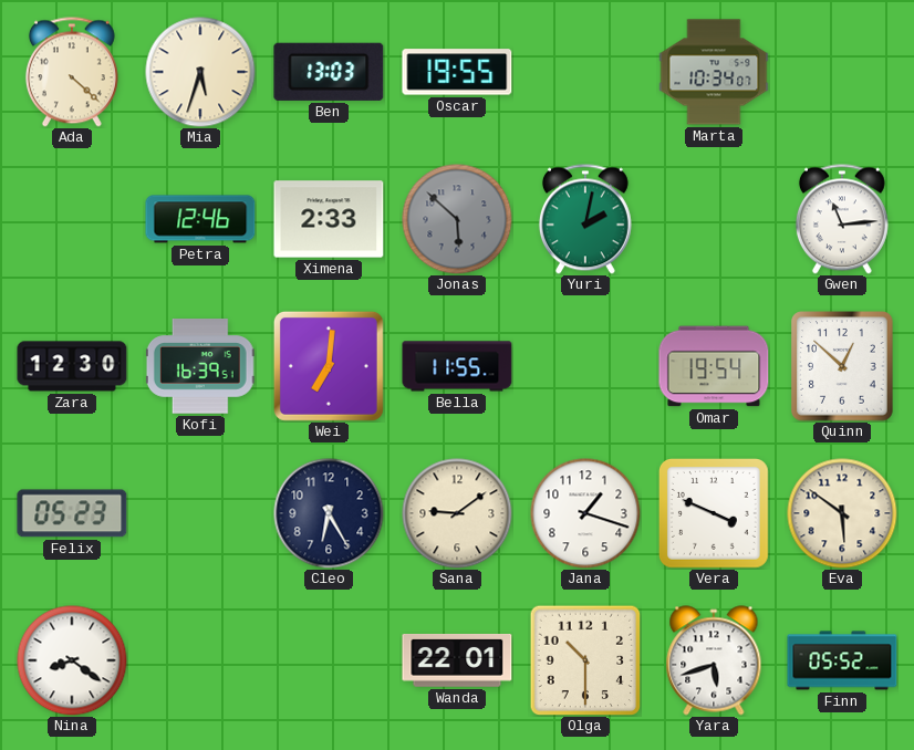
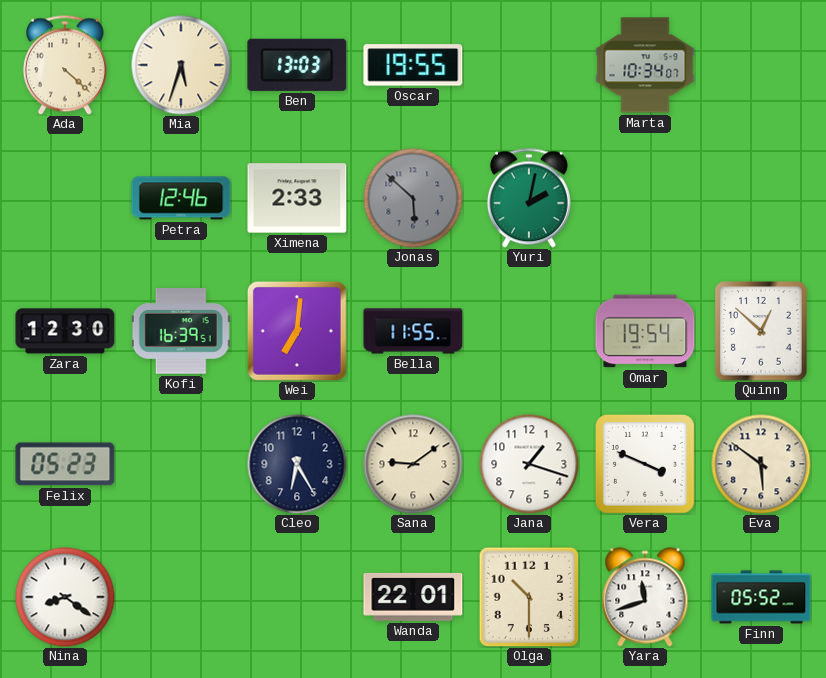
Gwen: 11:14 -> none
Yara: 5:42 -> 11:42
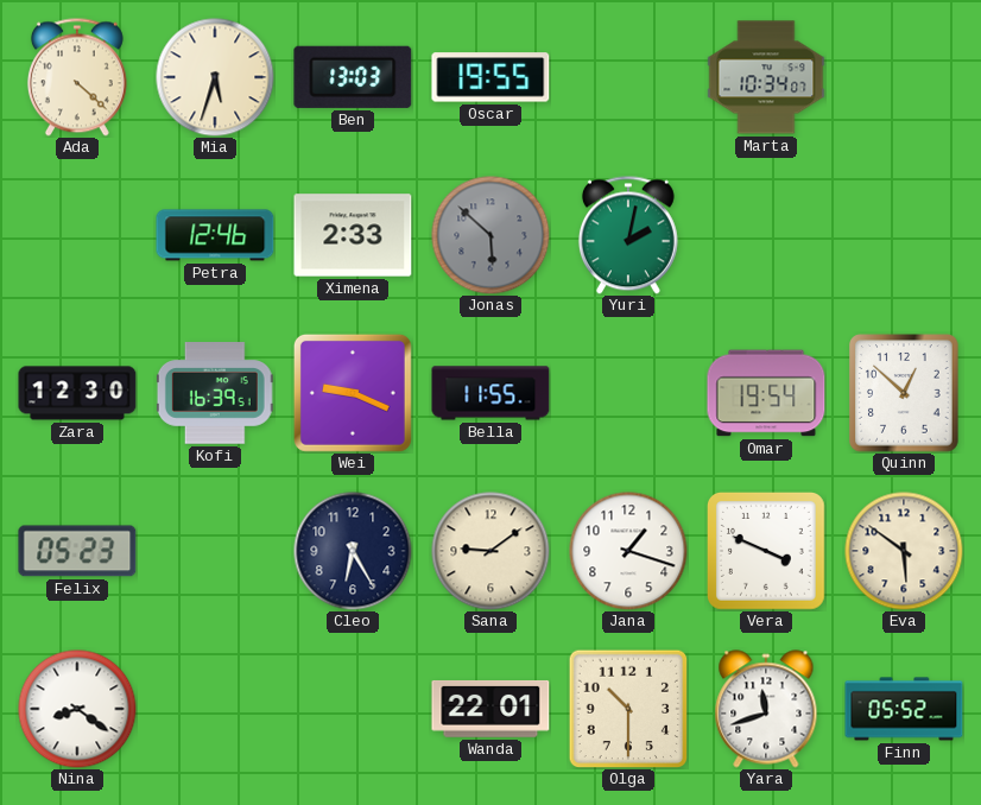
Wei: 7:01 -> 9:19
